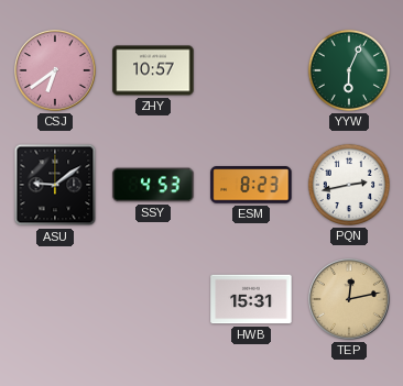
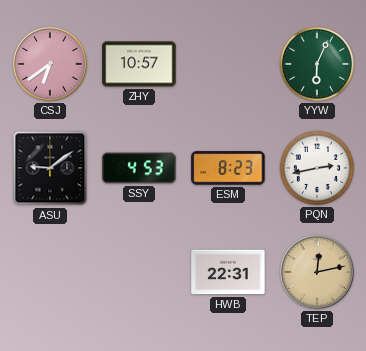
HWB: 15:31 -> 22:31
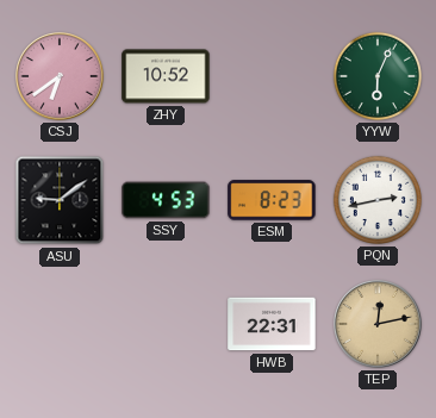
ZHY: 10:57 -> 10:52
